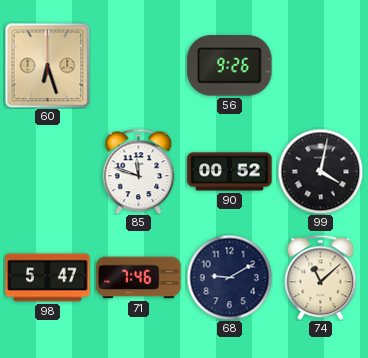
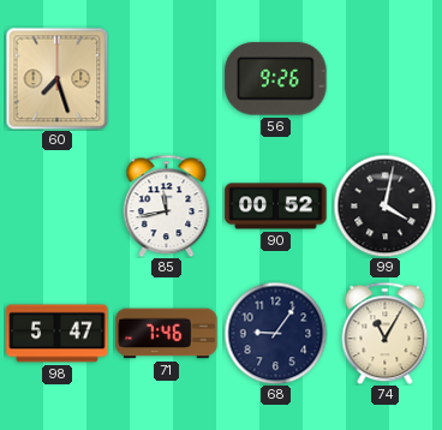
60: 6:27 -> 7:27
85: 11:48 -> 11:43
68: 9:10 -> 9:06
74: 11:08 -> 11:05
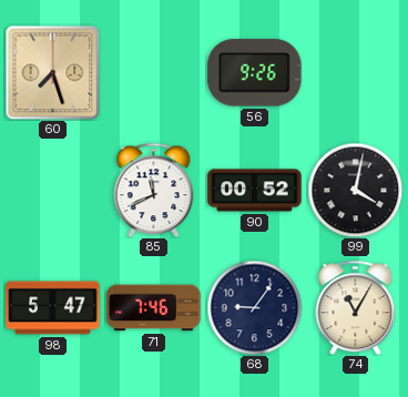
85: 11:43 -> 11:41
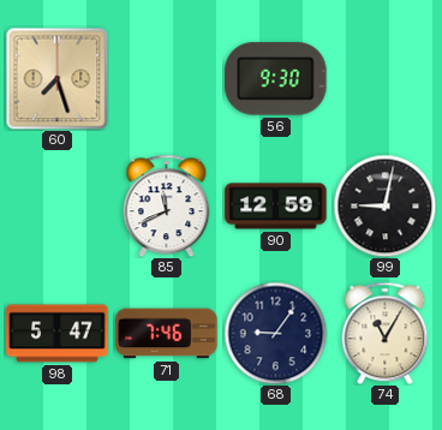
56: 9:26 -> 9:30
90: 00:52 -> 12:59
99: 4:02 -> 9:02
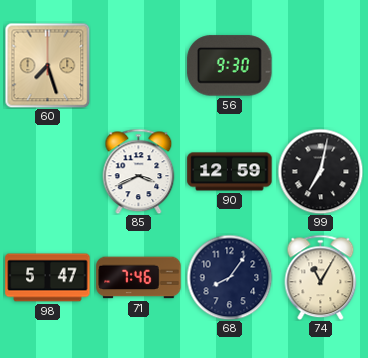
85: 11:41 -> 3:41
99: 9:02 -> 7:02
68: 9:06 -> 8:06
